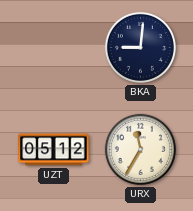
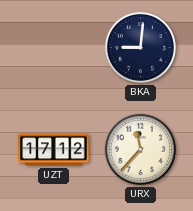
UZT: 05:12 -> 17:12
URX: 11:35 -> 11:37
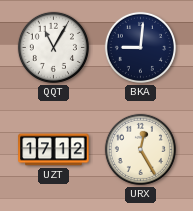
QQT: none -> 11:05
URX: 11:37 -> 12:25
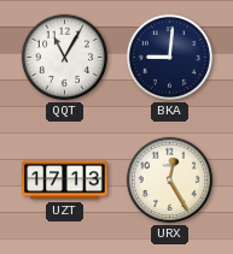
UZT: 17:12 -> 17:13
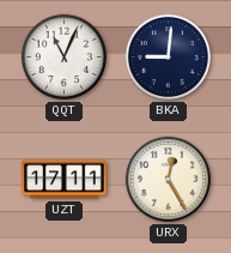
QQT: 11:05 -> 11:04
UZT: 17:13 -> 17:11
